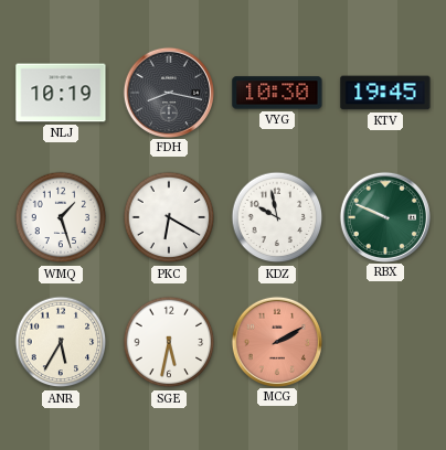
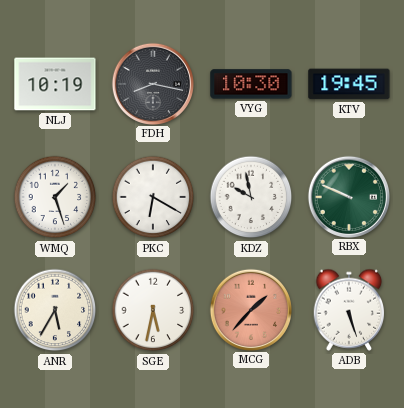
MCG: 2:10 -> 1:37
ADB: none -> 5:27
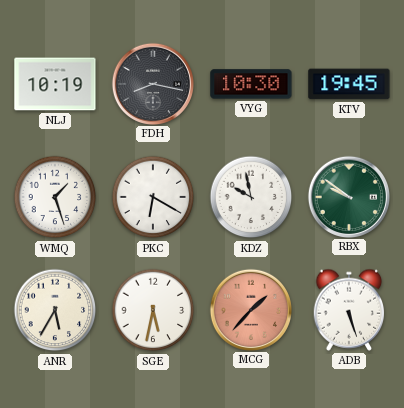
RBX: 9:49 -> 9:51
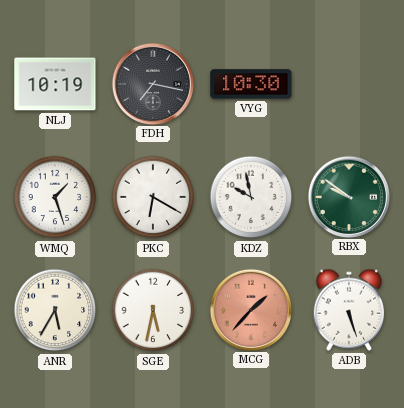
FDH: 8:17 -> 7:17
KTV: 19:45 -> none
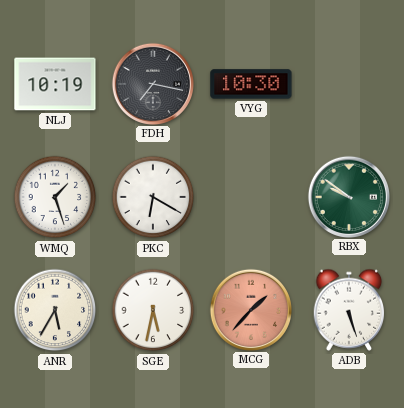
KDZ: 9:58 -> none
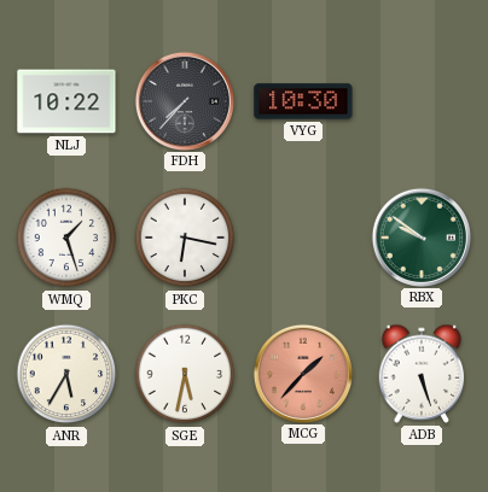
NLJ: 10:19 -> 10:22
FDH: 7:17 -> 7:37
PKC: 6:20 -> 6:17
